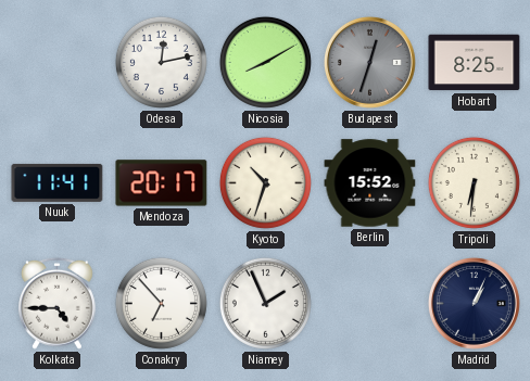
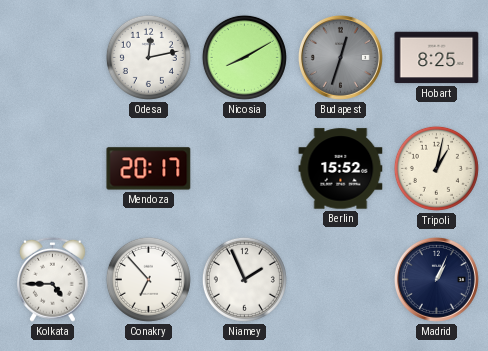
Nuuk: 11:41 -> none
Kyoto: 10:33 -> none
Tripoli: 6:31 -> 1:02
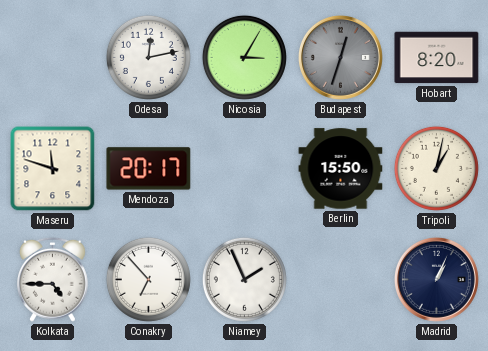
Nicosia: 8:10 -> 3:05
Hobart: 8:25 -> 8:20
Maseru: none -> 11:48
Berlin: 15:52 -> 15:50
